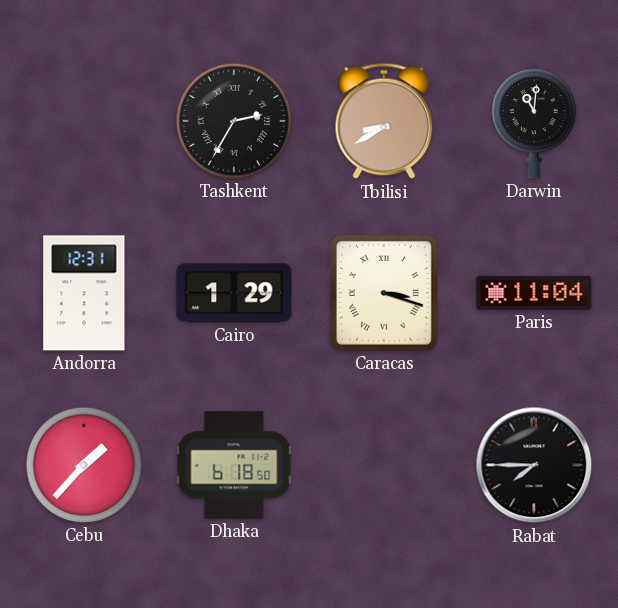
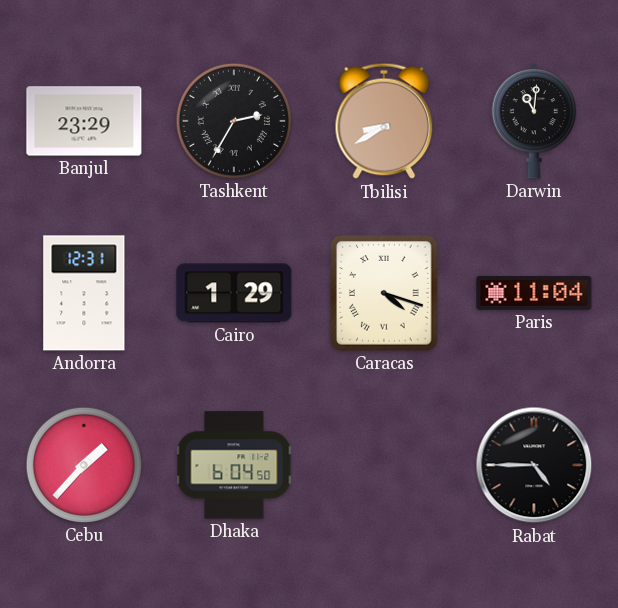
Banjul: none -> 23:29
Caracas: 3:18 -> 4:18
Dhaka: 6:18 -> 6:04
Rabat: 7:45 -> 4:45
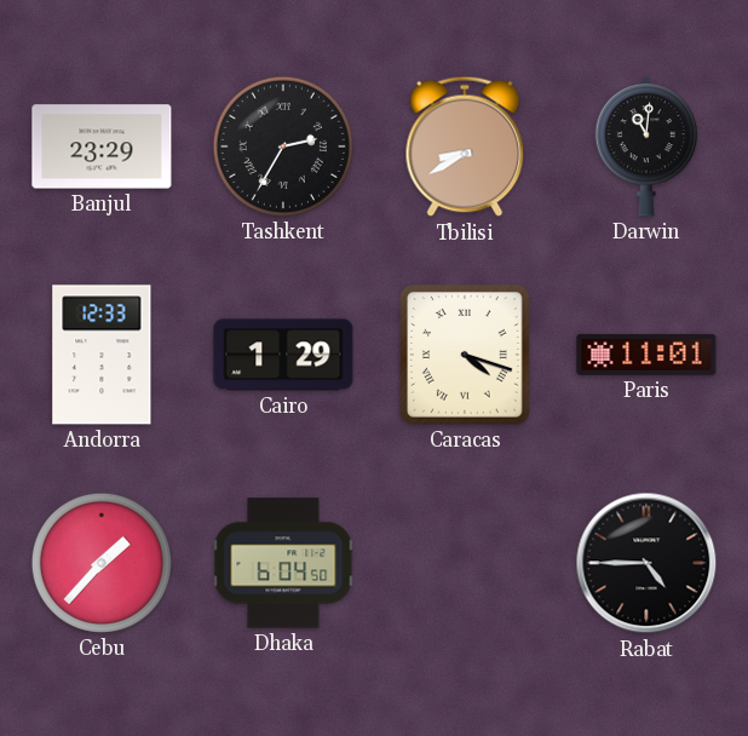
Andorra: 12:31 -> 12:33
Paris: 11:04 -> 11:01
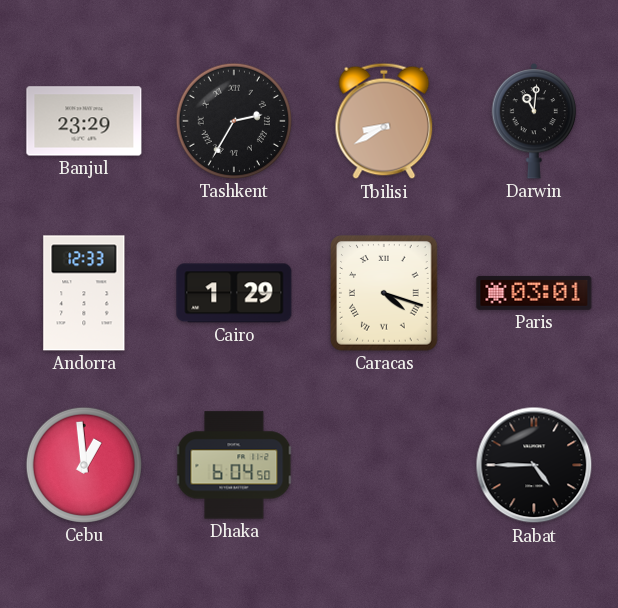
Paris: 11:01 -> 03:01
Cebu: 1:37 -> 12:59
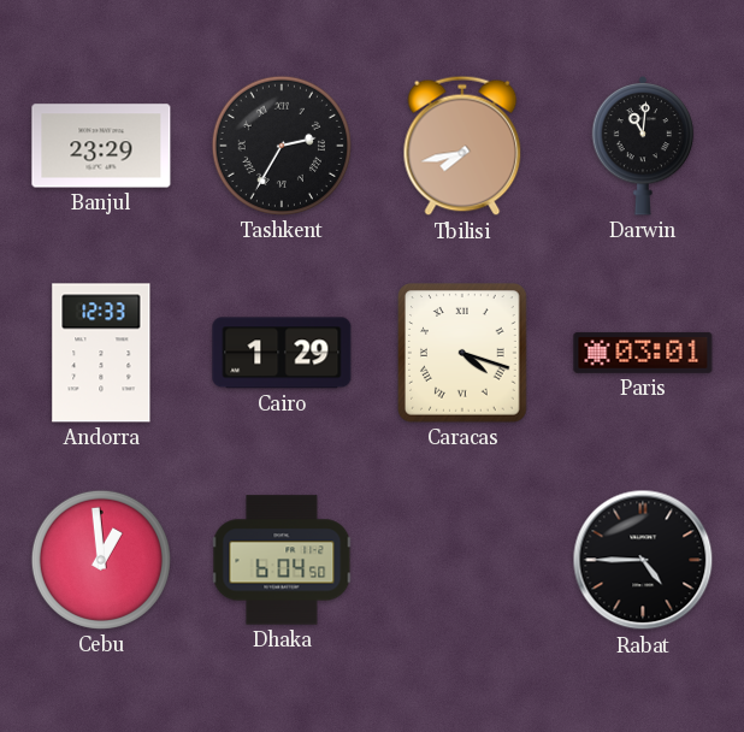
Tbilisi: 8:40 -> 7:43
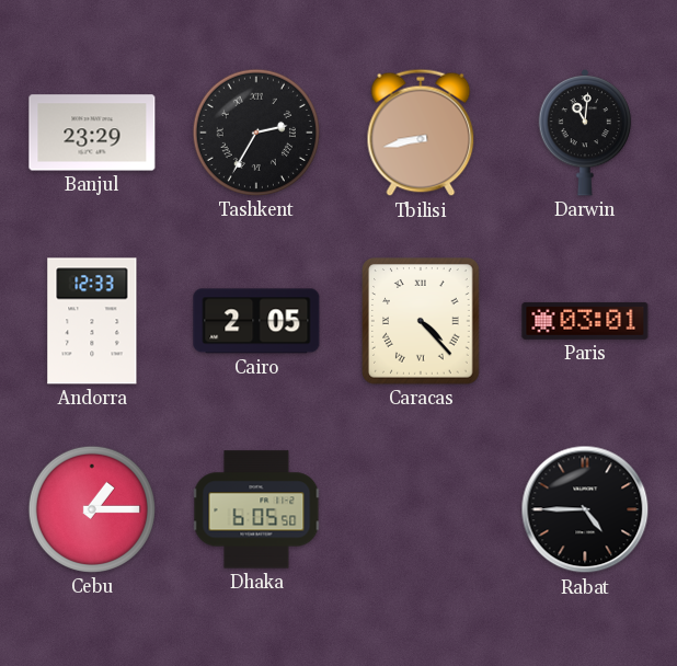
Tbilisi: 7:43 -> 8:43
Cairo: 1:29 -> 2:05
Caracas: 4:18 -> 4:23
Cebu: 12:59 -> 1:15
Dhaka: 6:04 -> 6:05
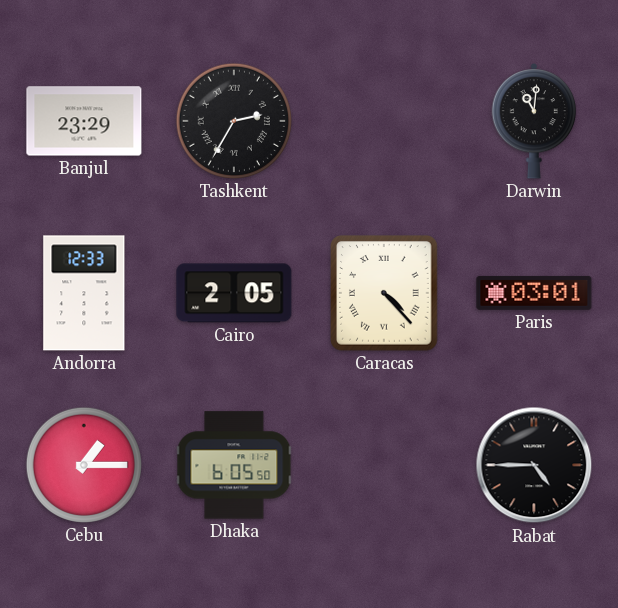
Tbilisi: 8:43 -> none
